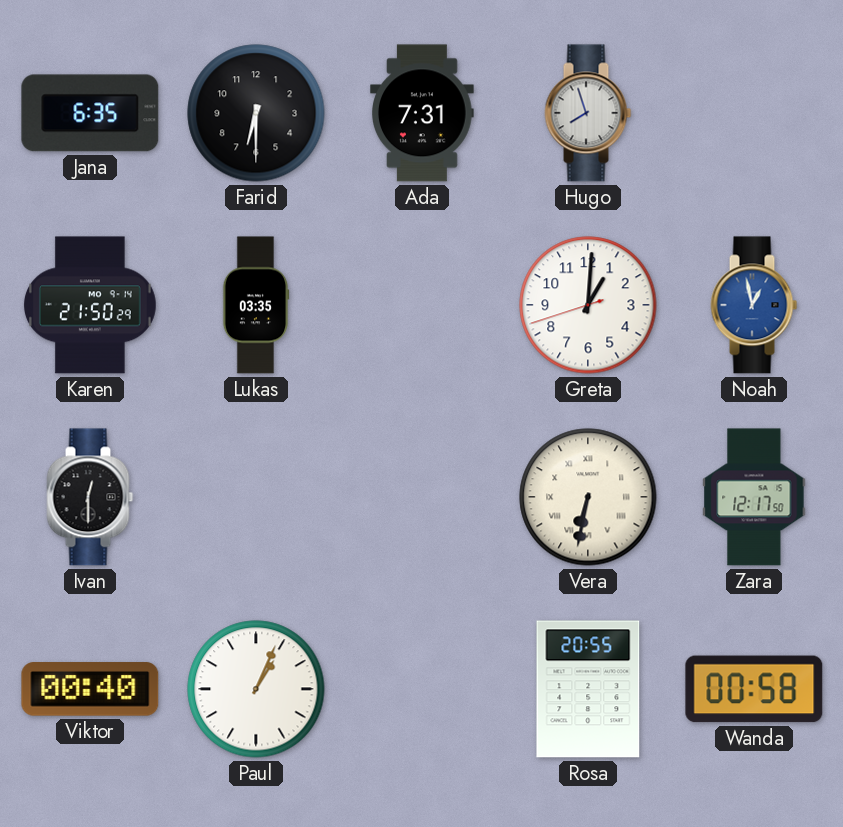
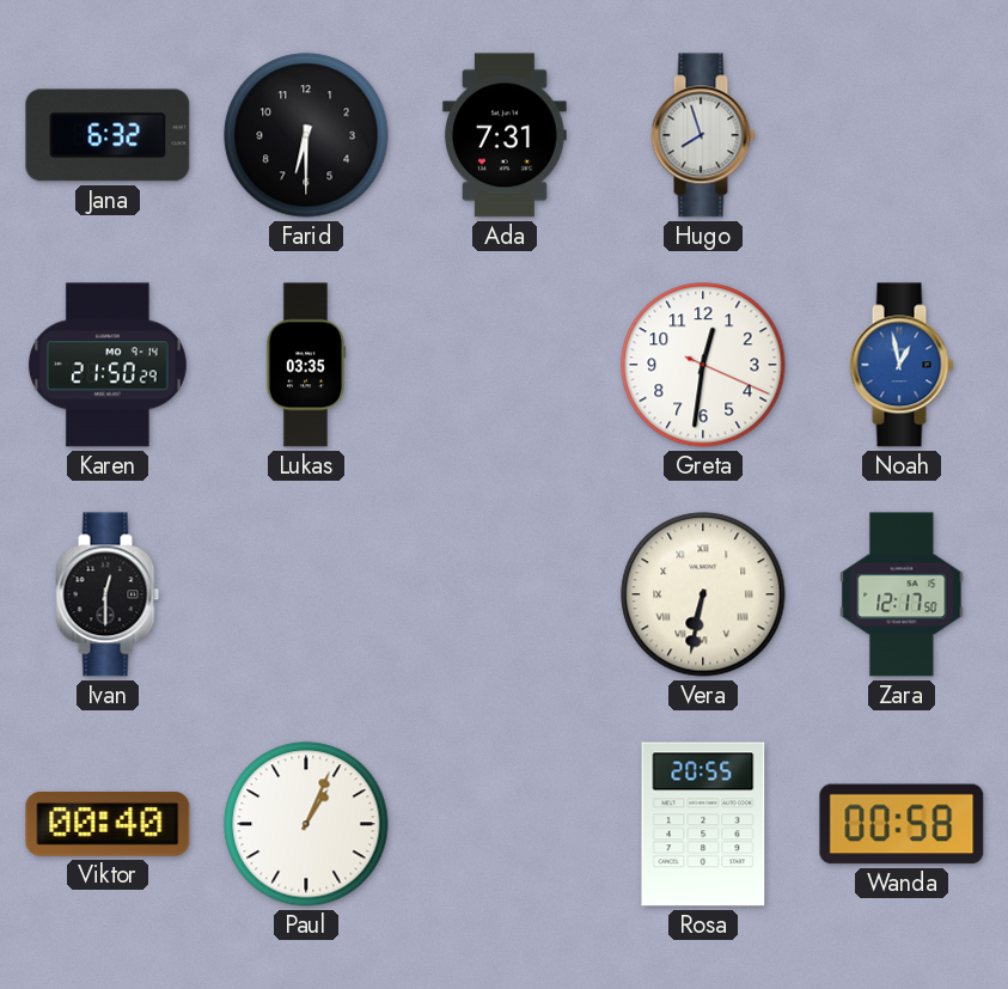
Jana: 6:35 -> 6:32
Greta: 1:00 -> 12:31
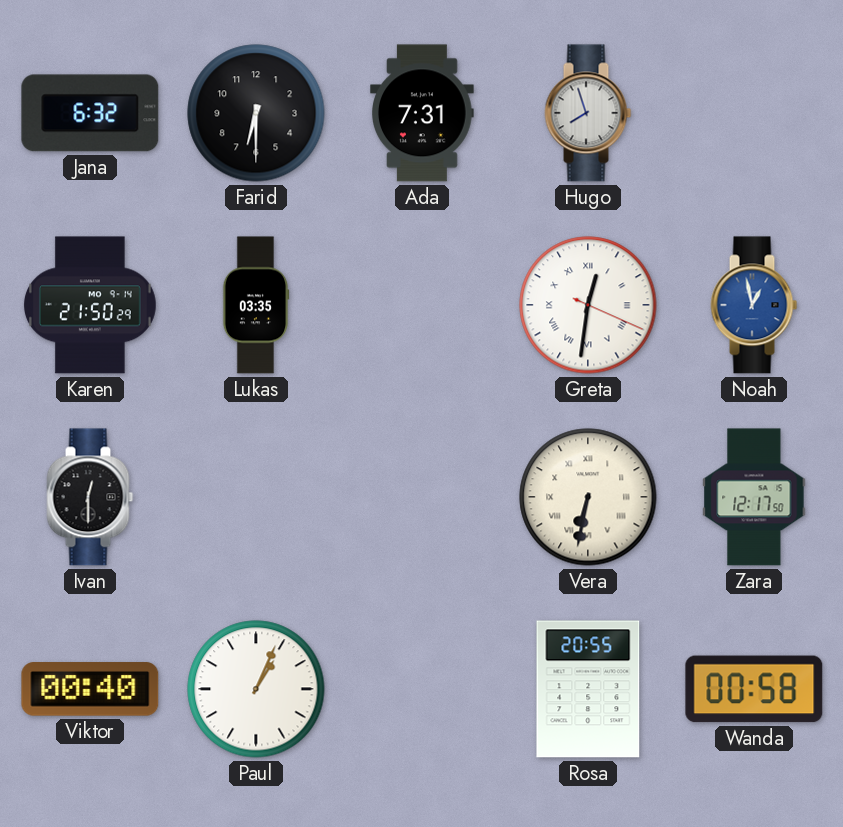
Greta numerals: Arabic -> Roman
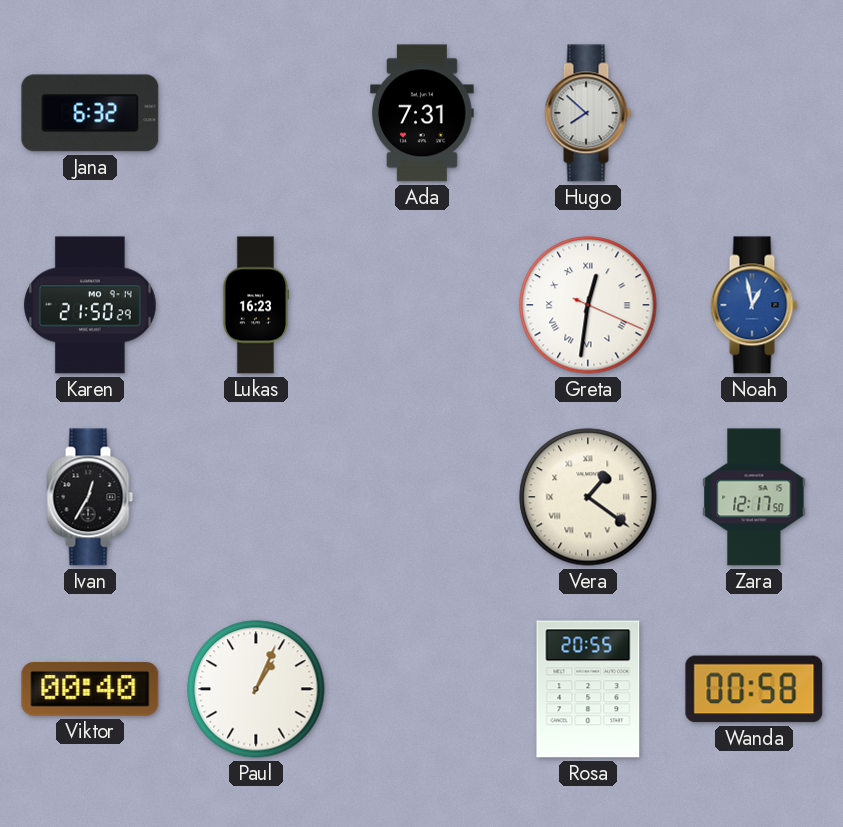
Farid: 6:30 -> none
Hugo: 7:57 -> 7:52
Lukas: 03:35 -> 16:23
Ivan: 12:30 -> 12:35
Vera: 6:32 -> 1:21
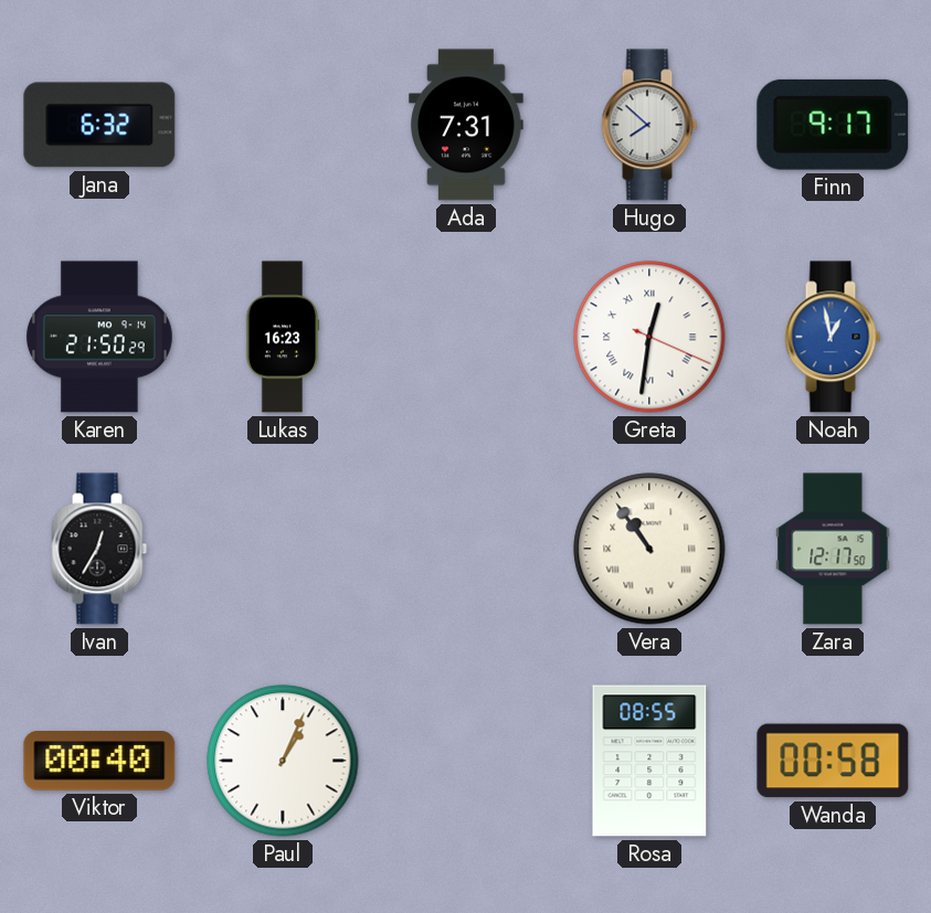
Finn: none -> 9:17
Vera: 1:21 -> 10:54
Rosa: 20:55 -> 08:55
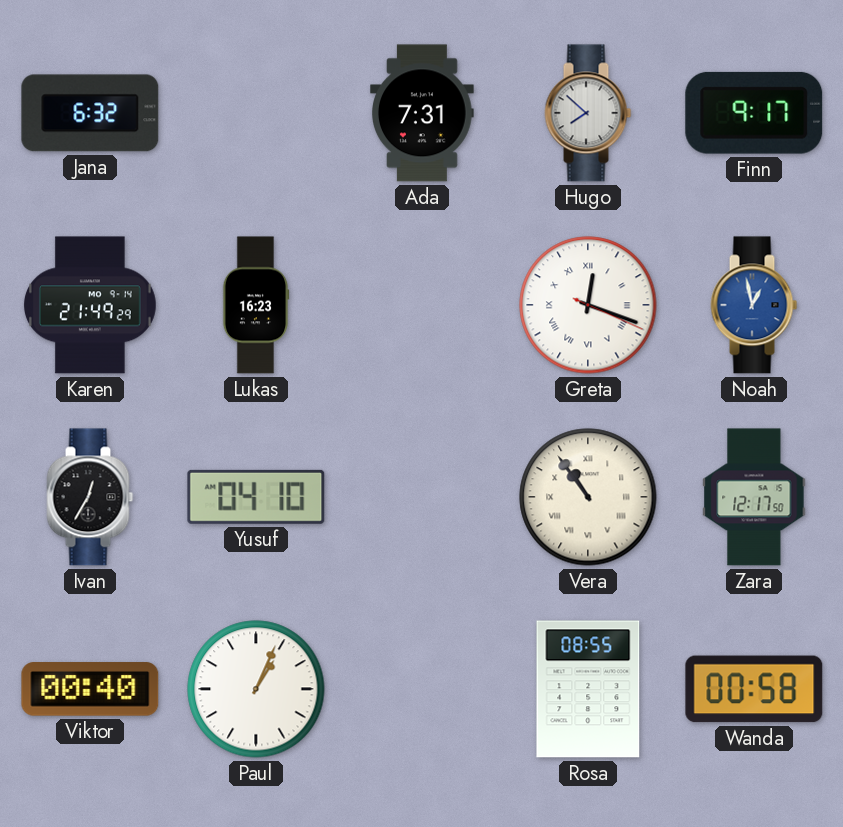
Karen: 21:50 -> 21:49
Greta: 12:31 -> 12:18
Yusuf: none -> 04:10
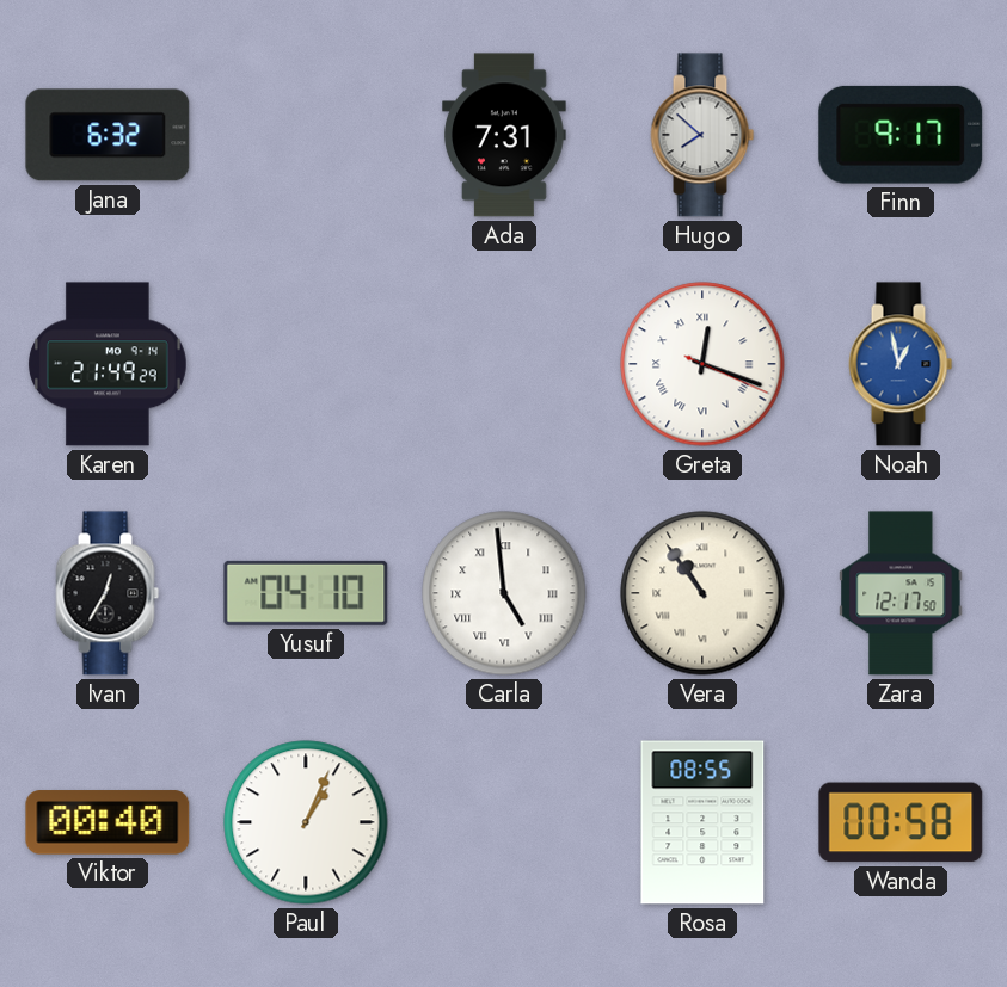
Lukas: 16:23 -> none
Carla: none -> 4:59
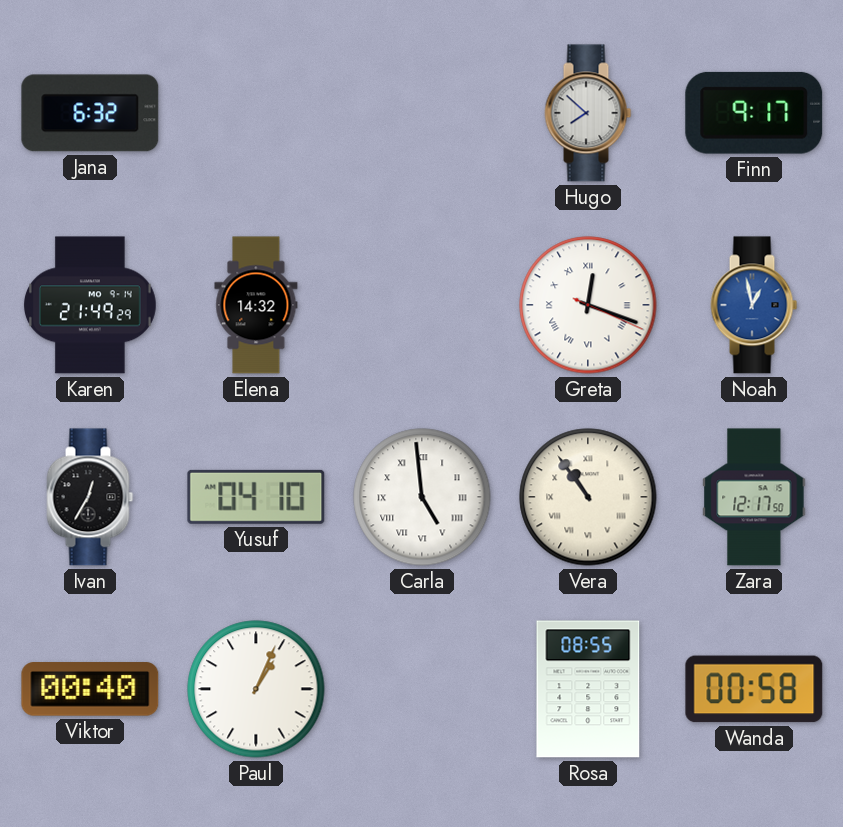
Ada: 7:31 -> none
Elena: none -> 14:32
